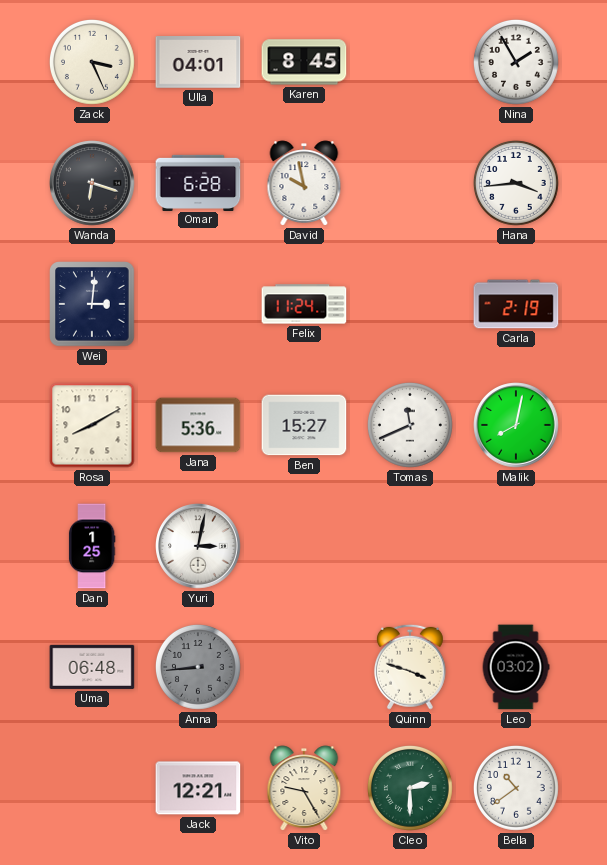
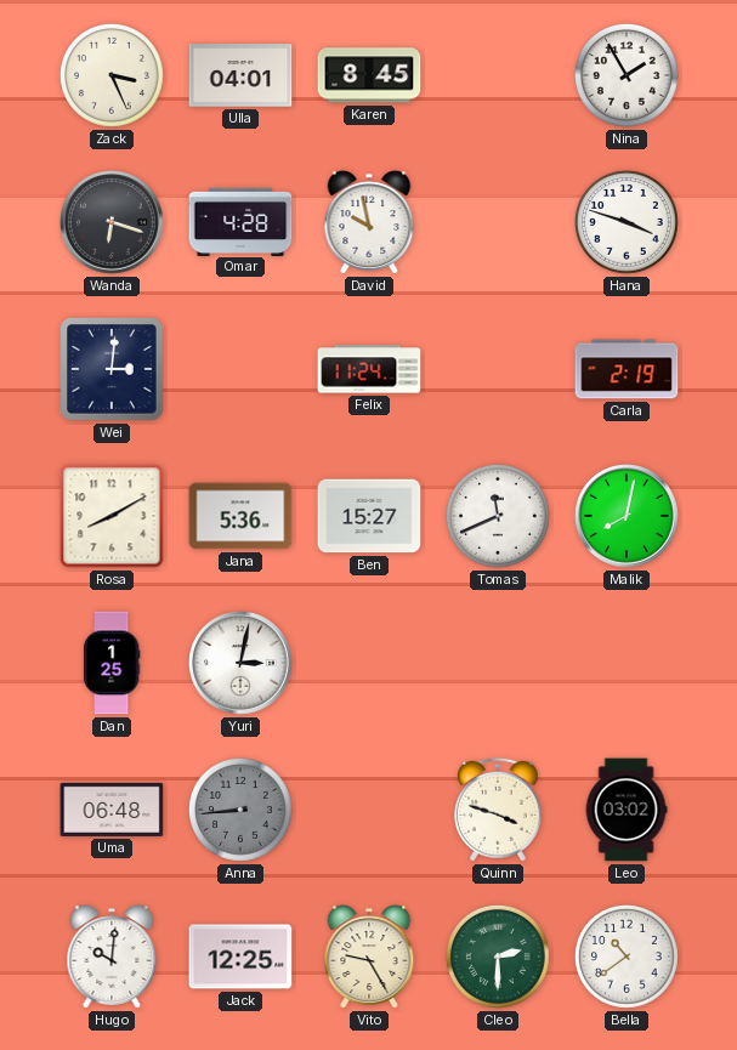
Omar: 6:28 -> 4:28
Hana: 3:44 -> 3:48
Hugo: none -> 10:01
Jack: 12:21 -> 12:25
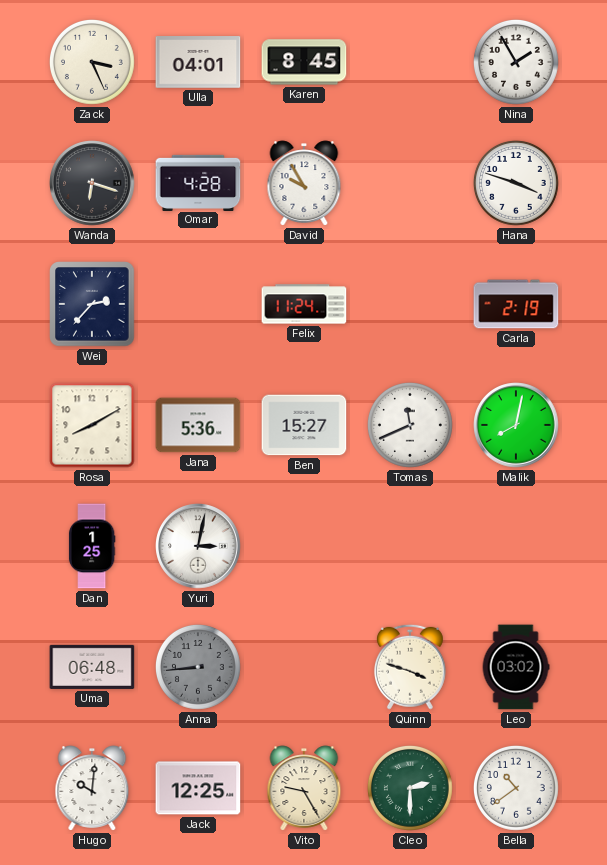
David: 9:58 -> 9:55
Wei: 3:01 -> 2:37
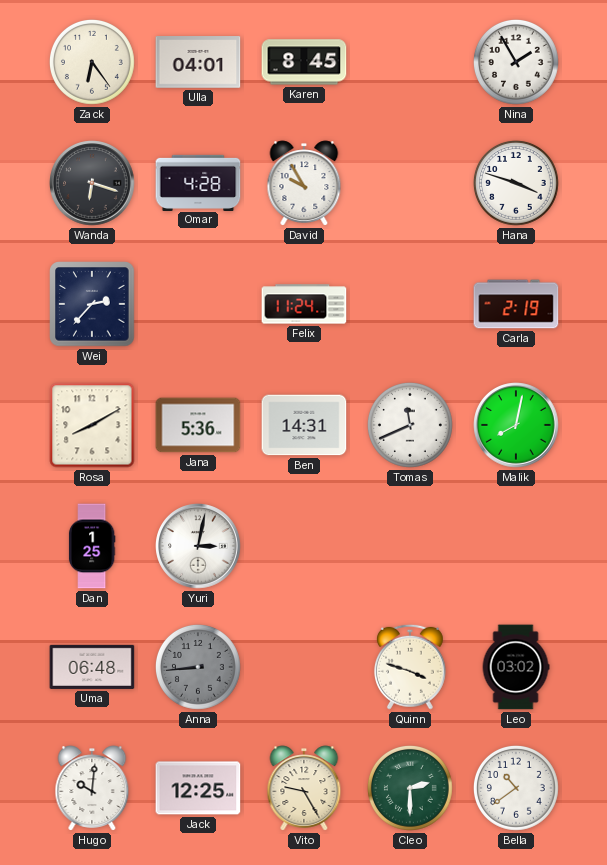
Zack: 3:26 -> 6:24
Ben: 15:27 -> 14:31
